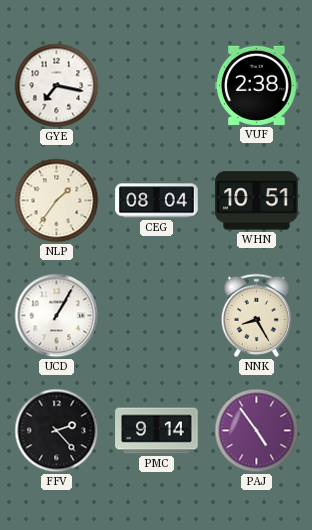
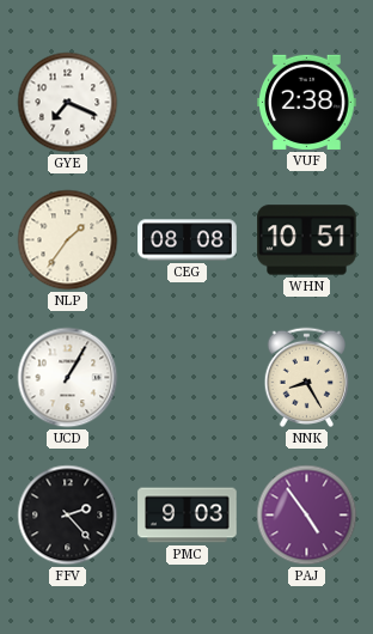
GYE: 7:17 -> 7:19
CEG: 08:04 -> 08:08
PMC: 9:14 -> 9:03
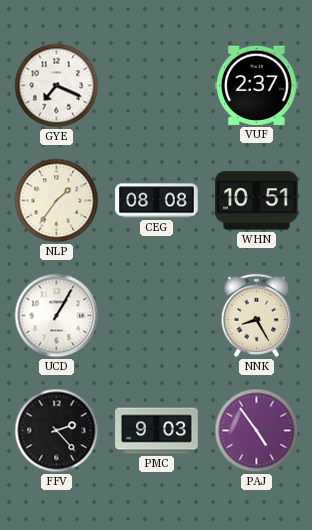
VUF: 2:38 -> 2:37
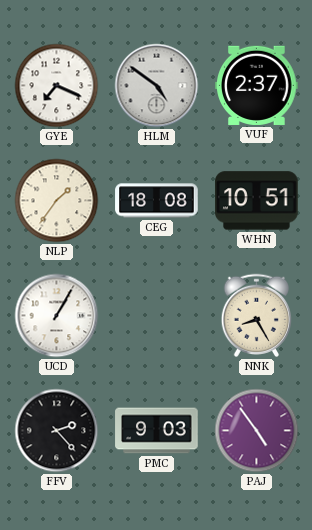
HLM: none -> 4:51
CEG: 08:08 -> 18:08
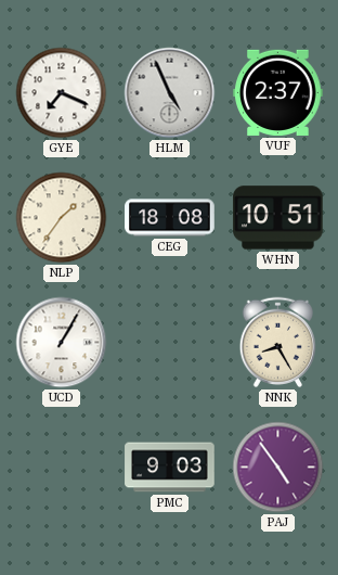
HLM: 4:51 -> 4:56
FFV: 2:23 -> none
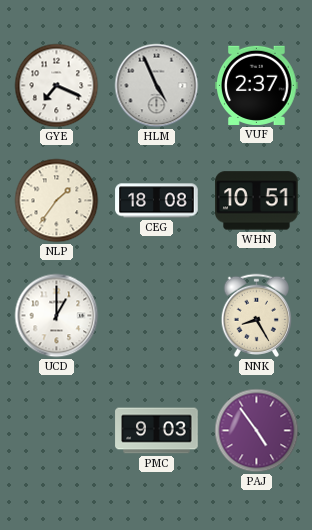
UCD: 1:05 -> 1:00
